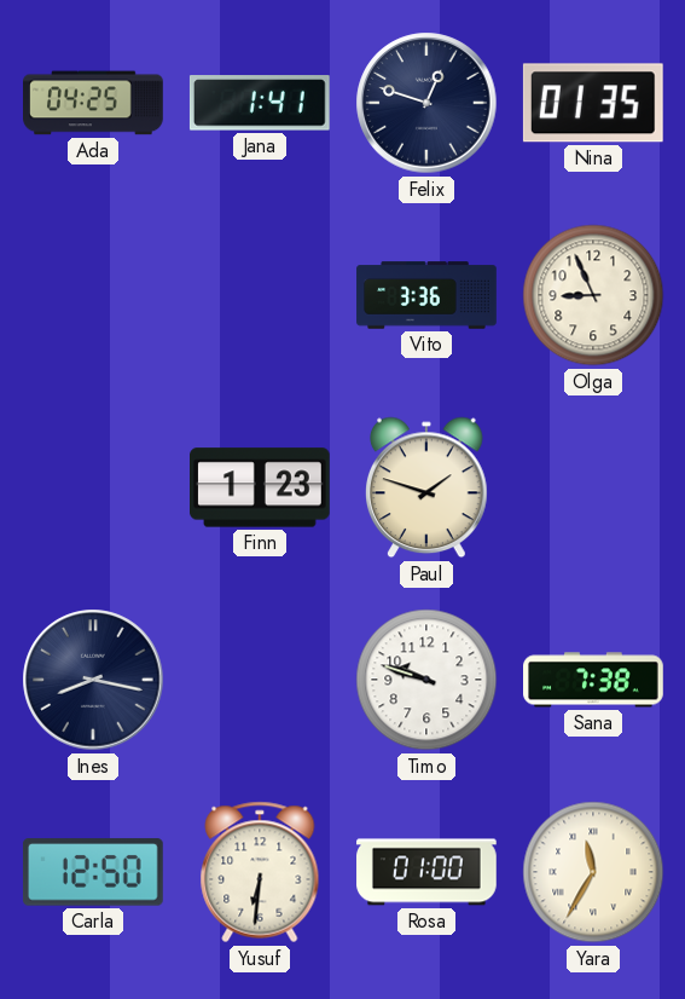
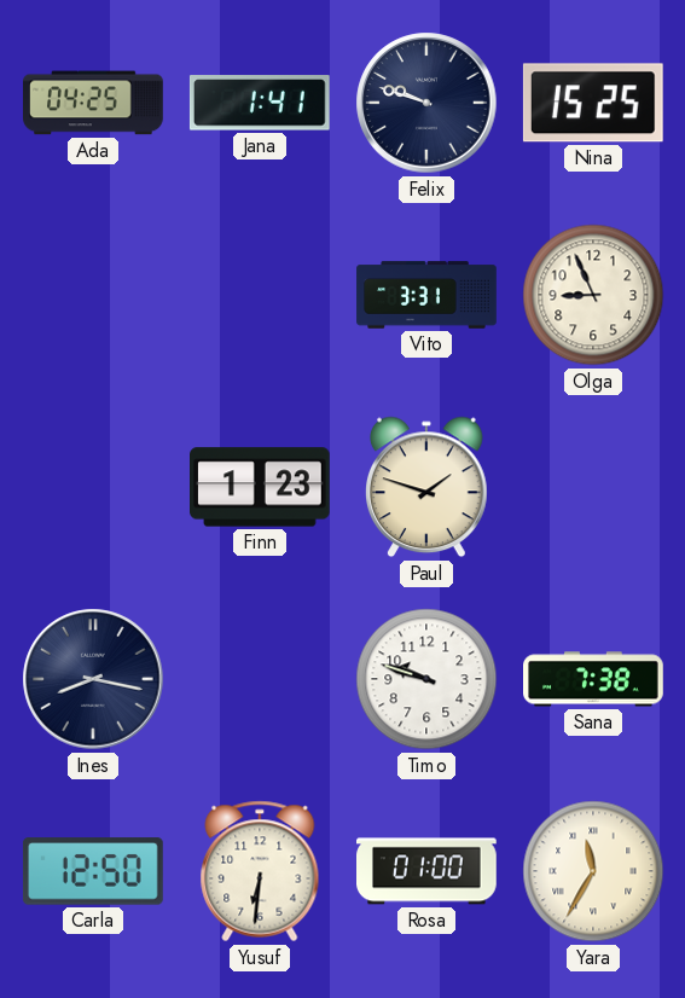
Felix: 12:48 -> 9:48
Nina: 01:35 -> 15:25
Vito: 3:36 -> 3:31
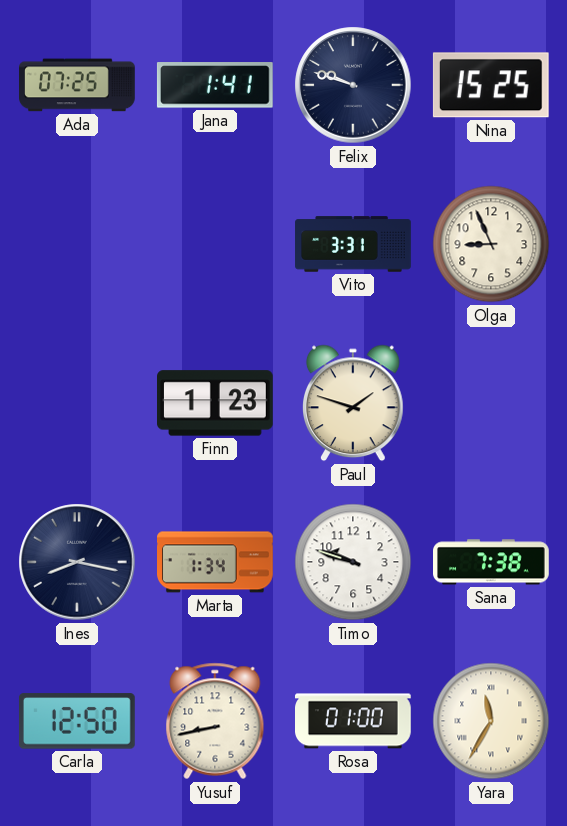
Ada: 04:25 -> 07:25
Marta: none -> 1:34
Yusuf: 6:31 -> 8:43
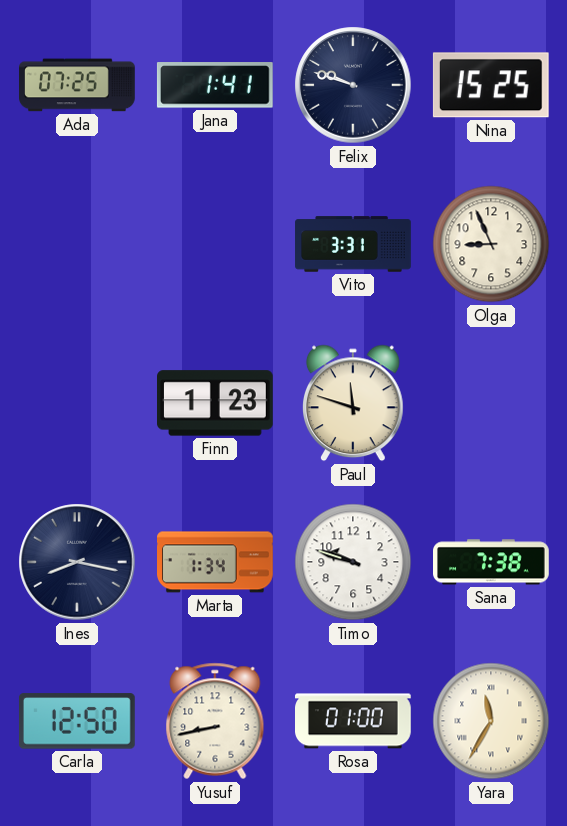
Paul: 1:48 -> 11:48
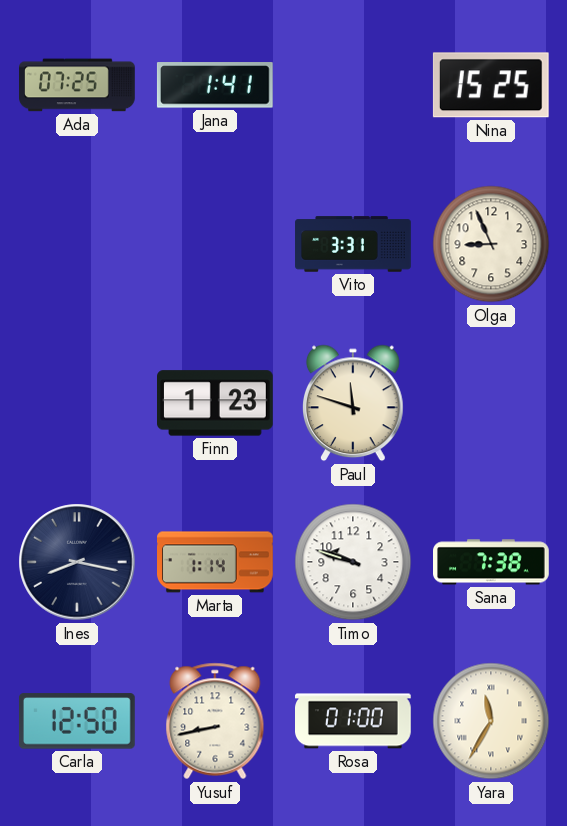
Felix: 9:48 -> none
Marta: 1:34 -> 1:14
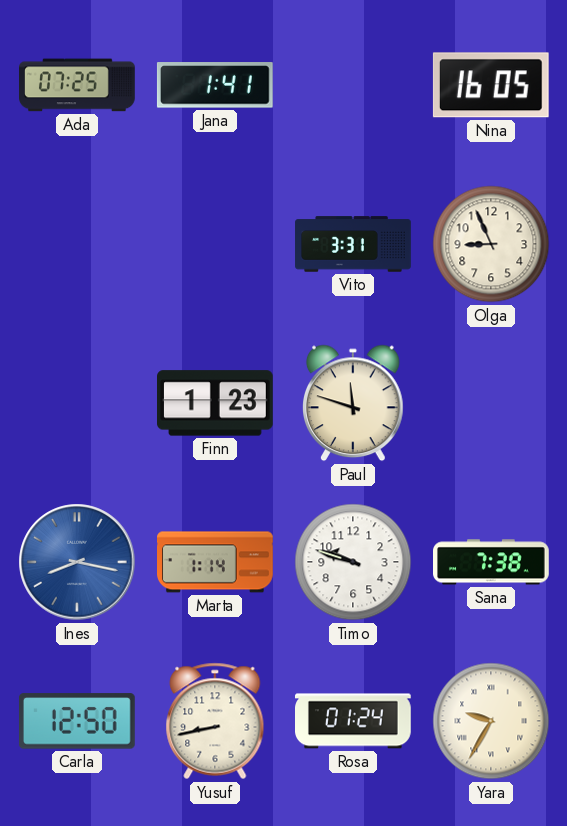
Nina: 15:25 -> 16:05
Ines dial: navy -> blue
Rosa: 01:00 -> 01:24
Yara: 11:35 -> 9:35
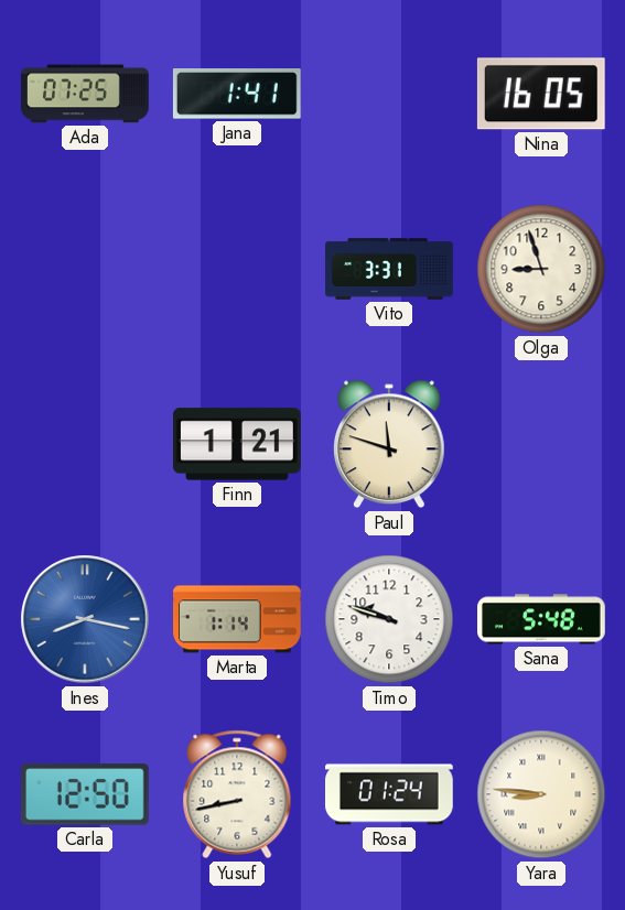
Olga: 8:56 -> 8:57
Finn: 1:23 -> 1:21
Sana: 7:38 -> 5:48
Yara: 9:35 -> 8:46
